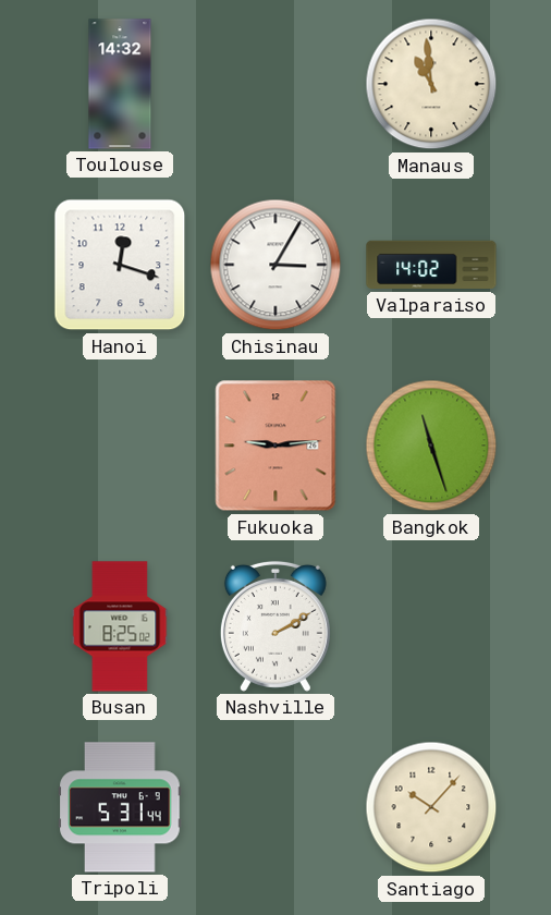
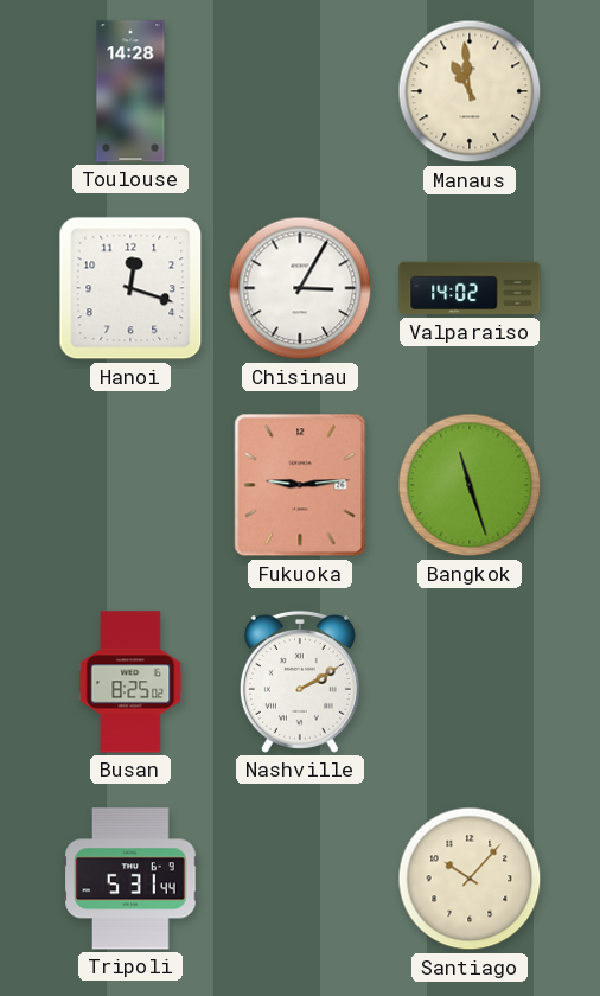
Toulouse: 14:32 -> 14:28
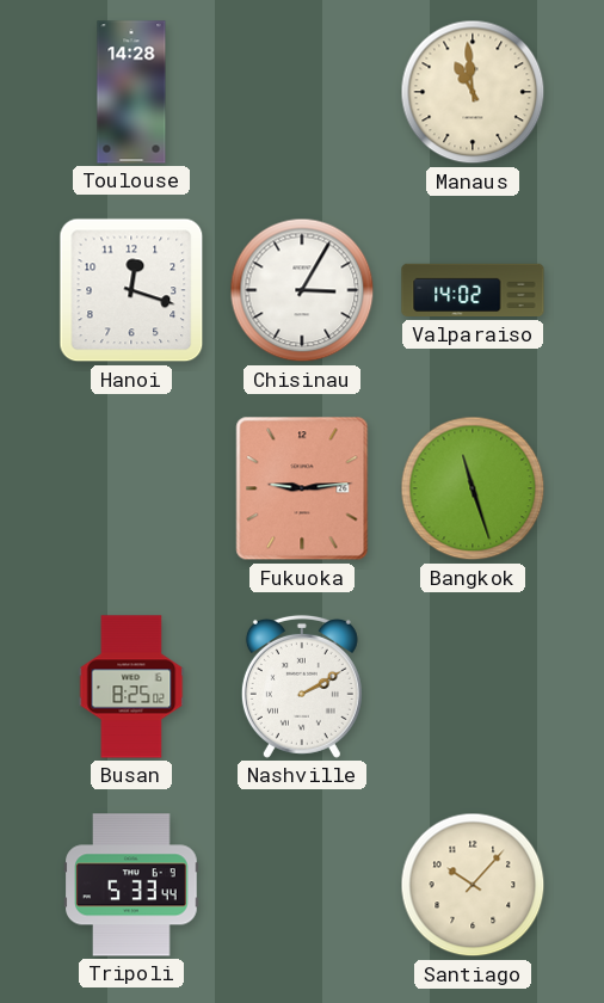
Tripoli: 5:31 -> 5:33
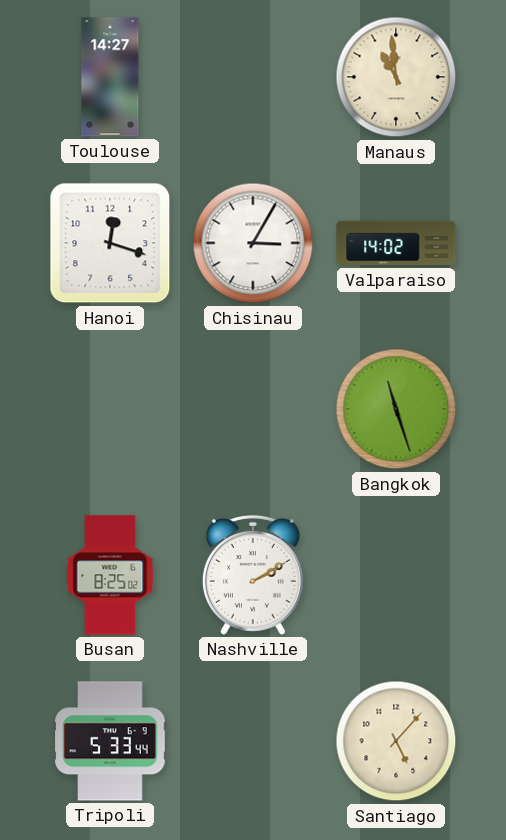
Toulouse: 14:28 -> 14:27
Fukuoka: 9:14 -> none
Santiago: 10:07 -> 5:07
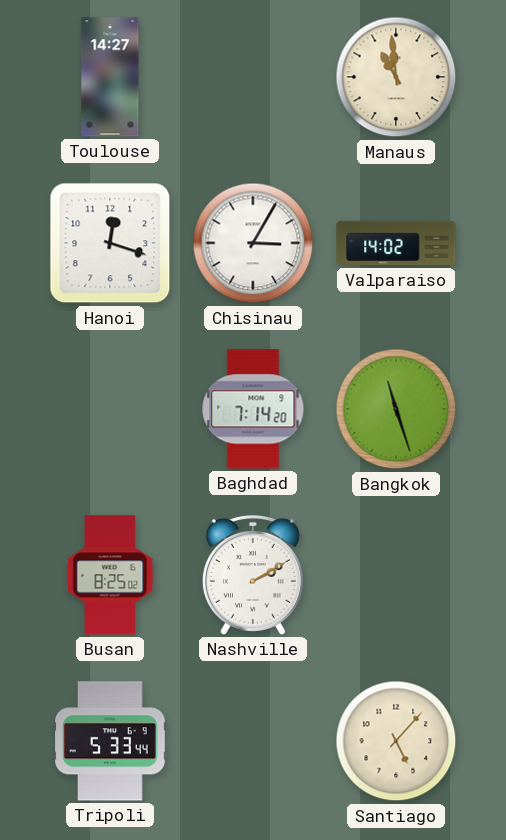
Baghdad: none -> 7:14
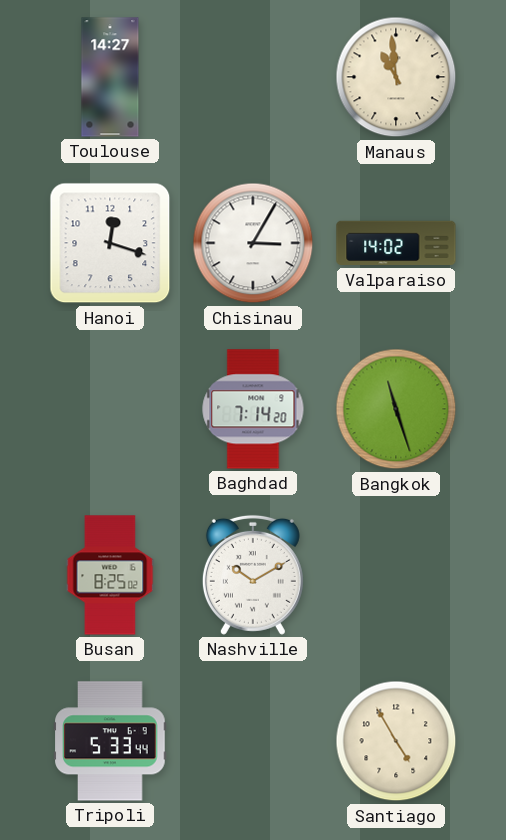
Nashville: 2:10 -> 10:10
Santiago: 5:07 -> 4:55
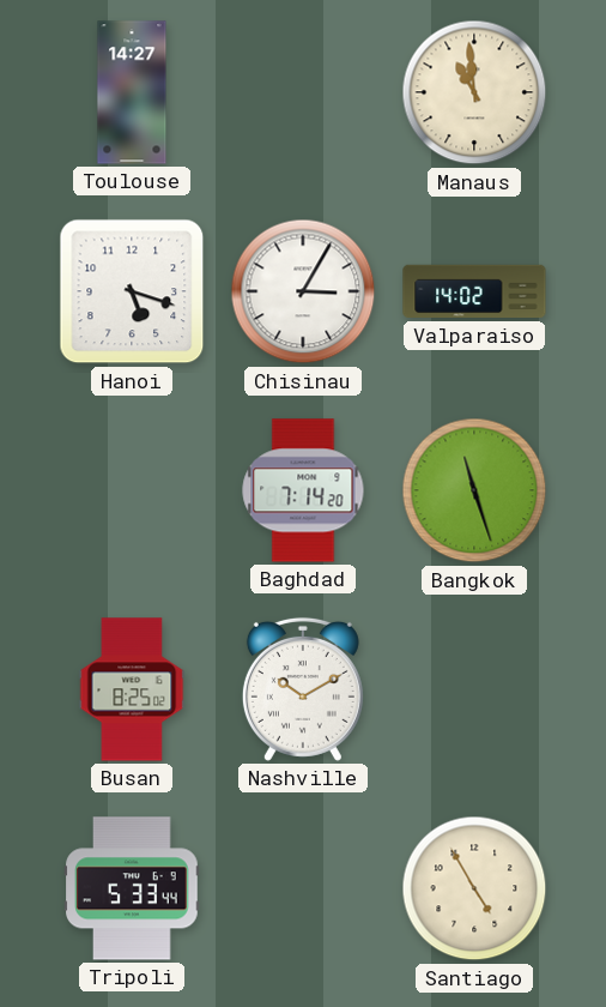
Hanoi: 12:18 -> 5:18
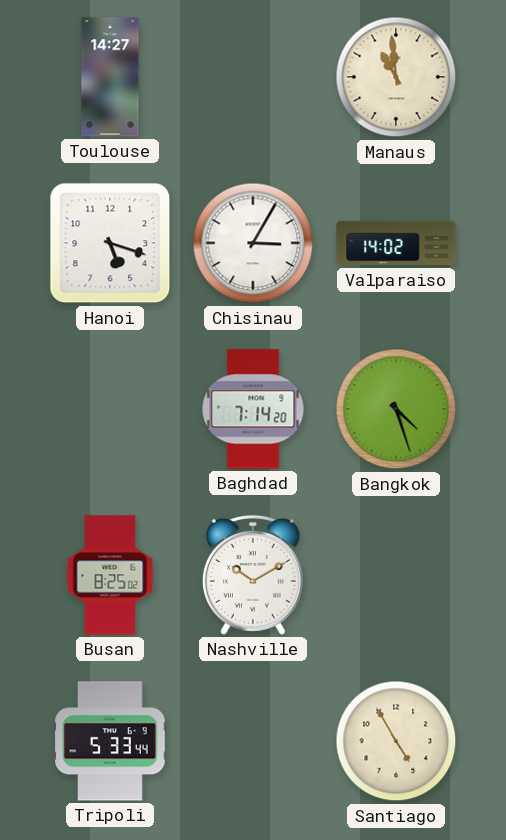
Bangkok: 11:27 -> 4:27
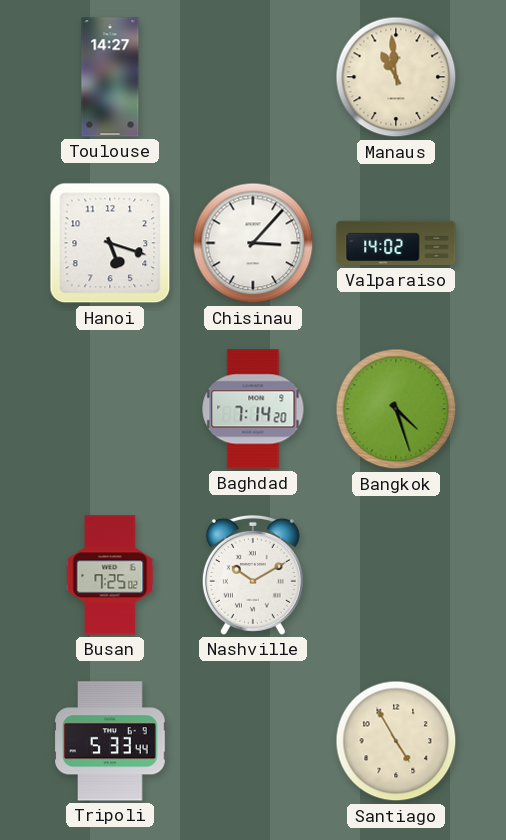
Chisinau: 3:05 -> 3:07
Busan: 8:25 -> 7:25
